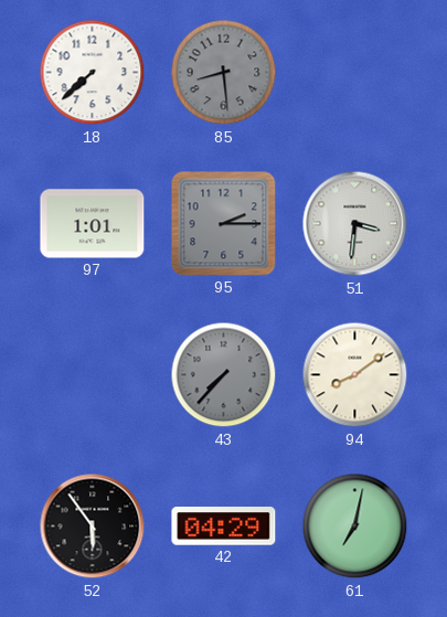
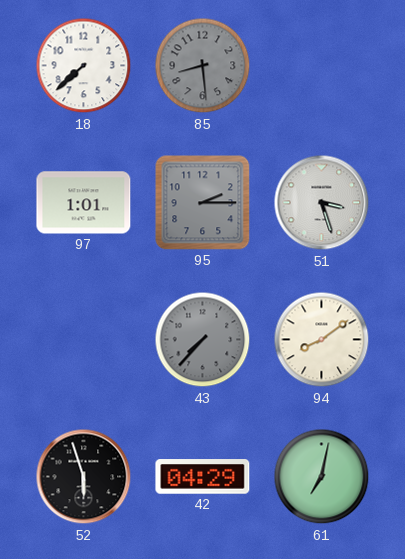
51: 3:31 -> 3:27
52: 5:54 -> 5:57
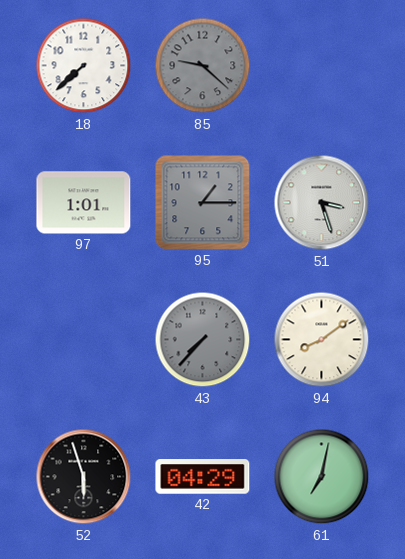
85: 8:29 -> 9:22
95: 2:15 -> 1:15
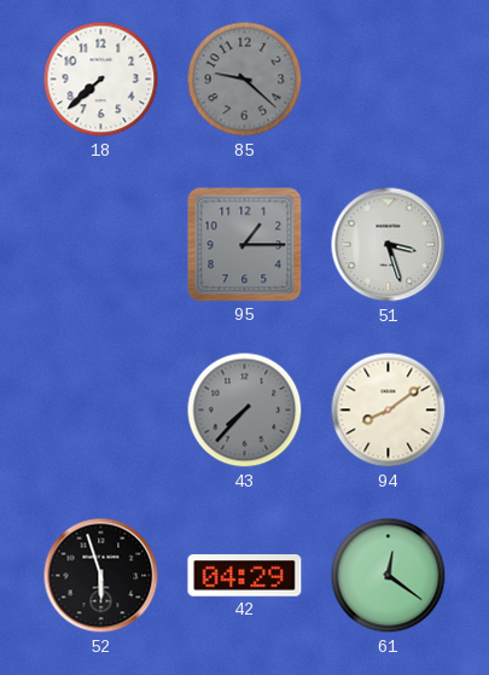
97: 1:01 -> none
61: 7:02 -> 12:21
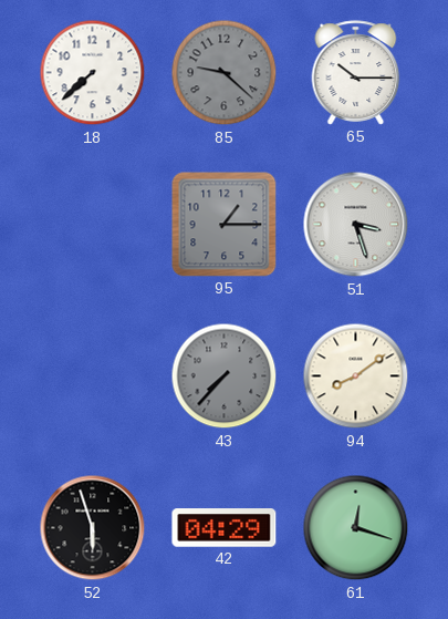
65: none -> 10:15
61: 12:21 -> 12:18
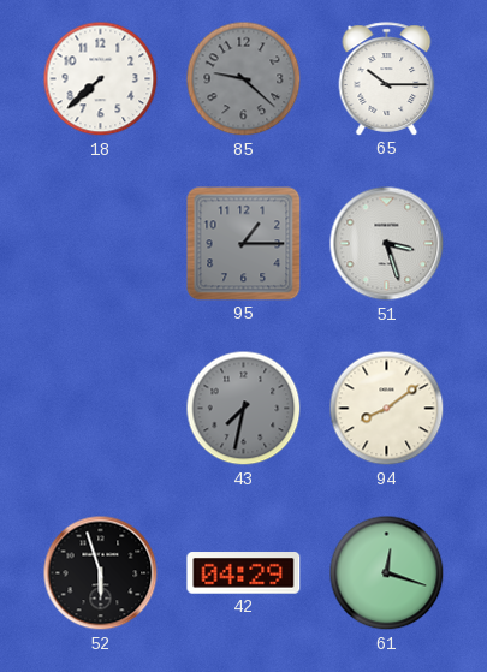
43: 7:37 -> 7:32
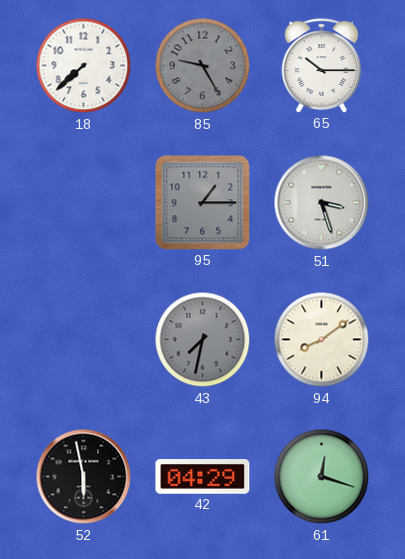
85: 9:22 -> 9:25
52: 5:57 -> 5:58
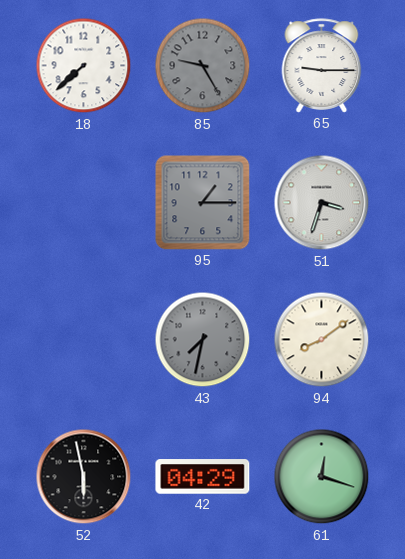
65: 10:15 -> 9:15
51: 3:27 -> 3:33
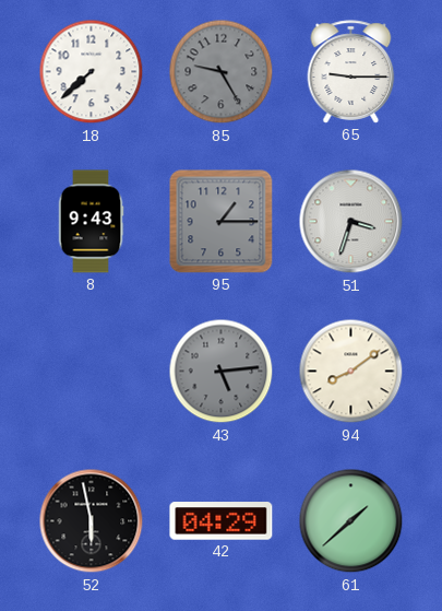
8: none -> 9:43
43: 7:32 -> 5:14
61: 12:18 -> 1:38
